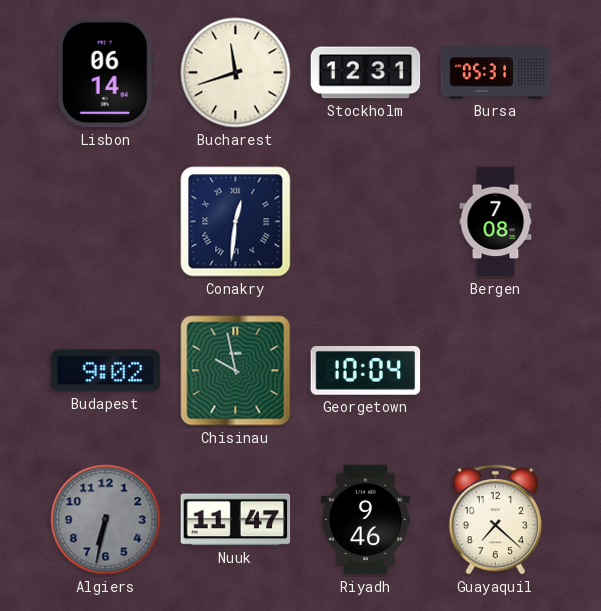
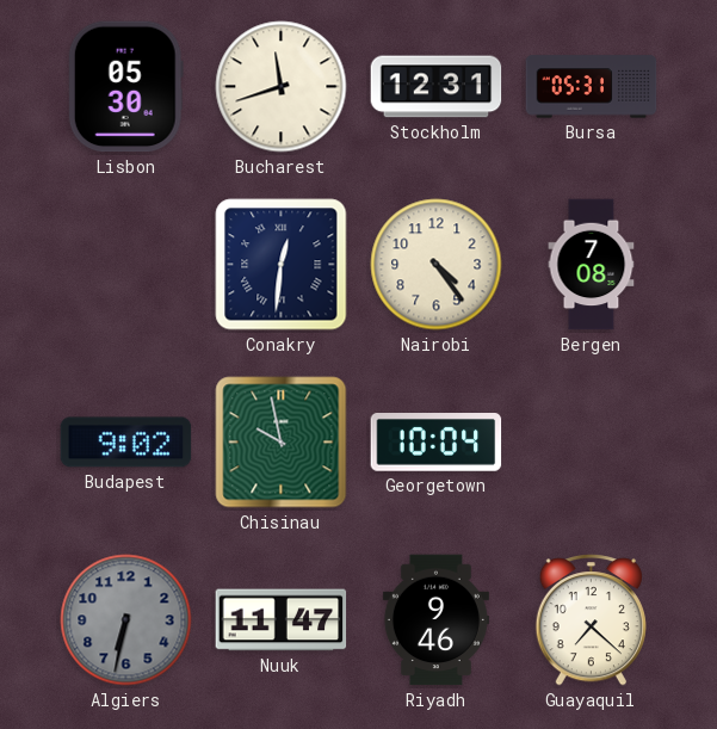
Lisbon: 06:14 -> 05:30
Nairobi: none -> 4:24
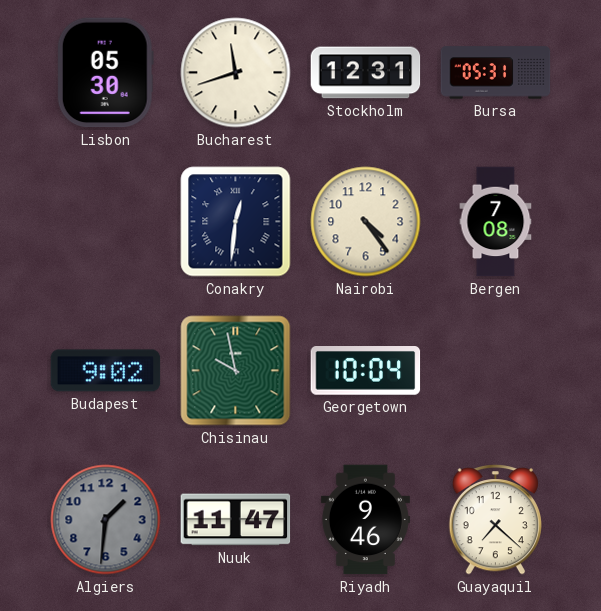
Algiers: 6:32 -> 1:31
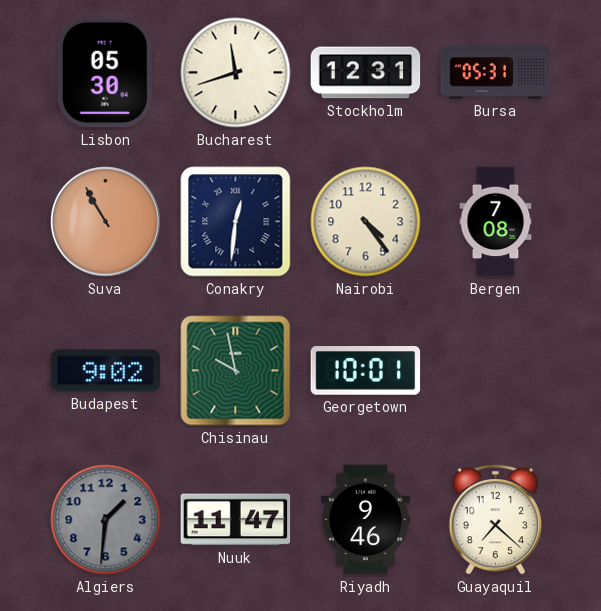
Suva: none -> 10:55
Georgetown: 10:04 -> 10:01
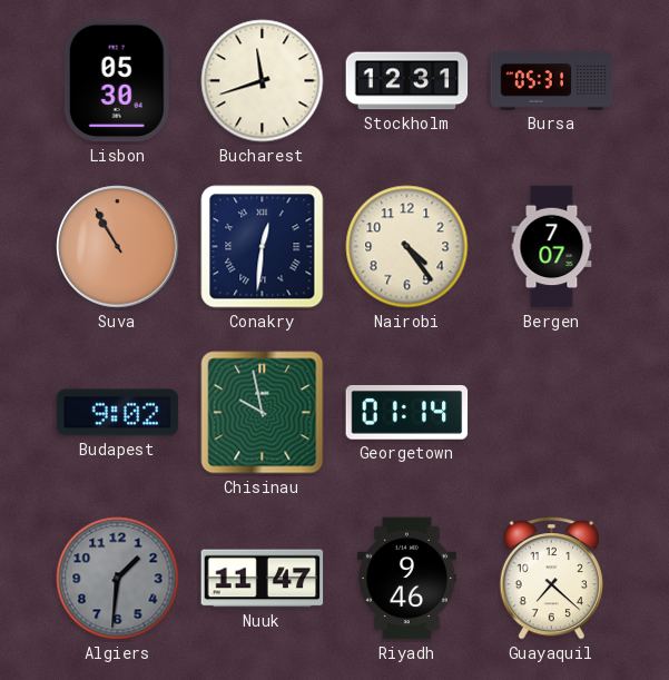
Bergen: 7:08 -> 7:07
Georgetown: 10:01 -> 01:14
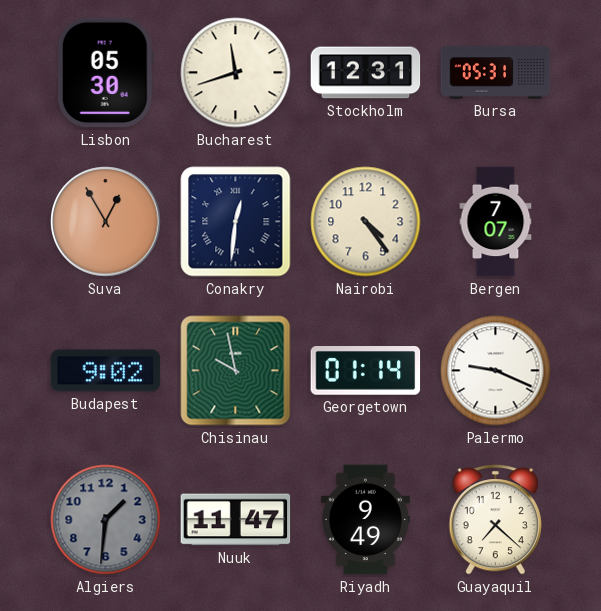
Suva: 10:55 -> 12:55
Palermo: none -> 9:19
Riyadh: 9:46 -> 9:49
